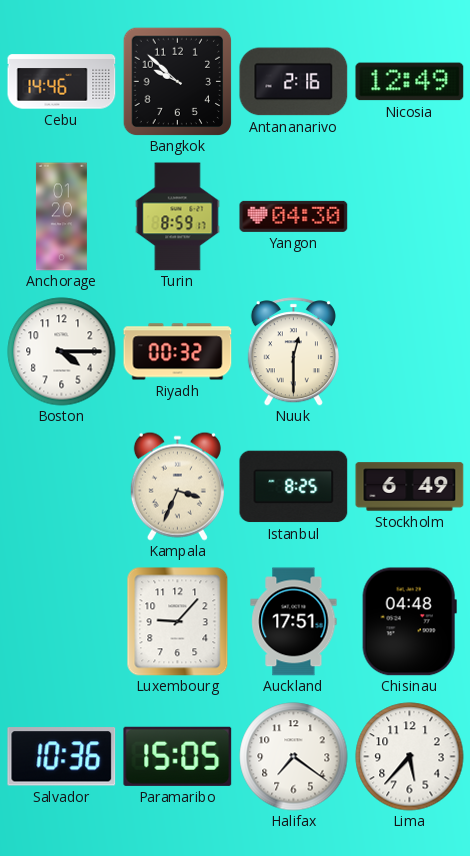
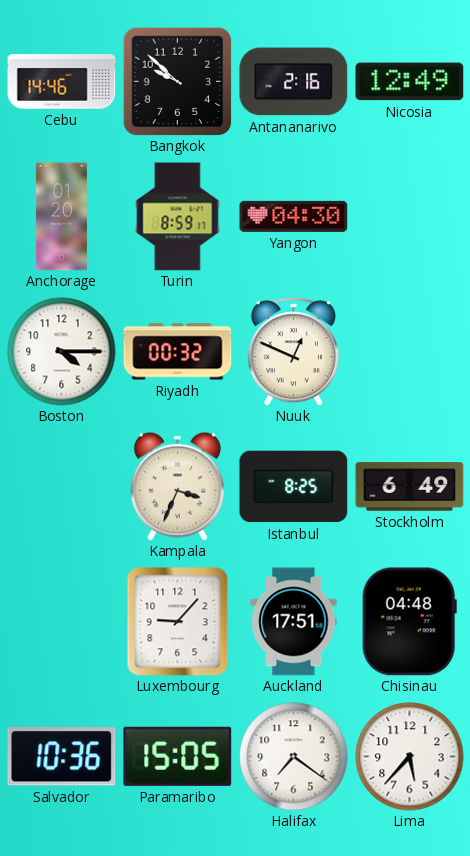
Nuuk: 12:30 -> 12:49
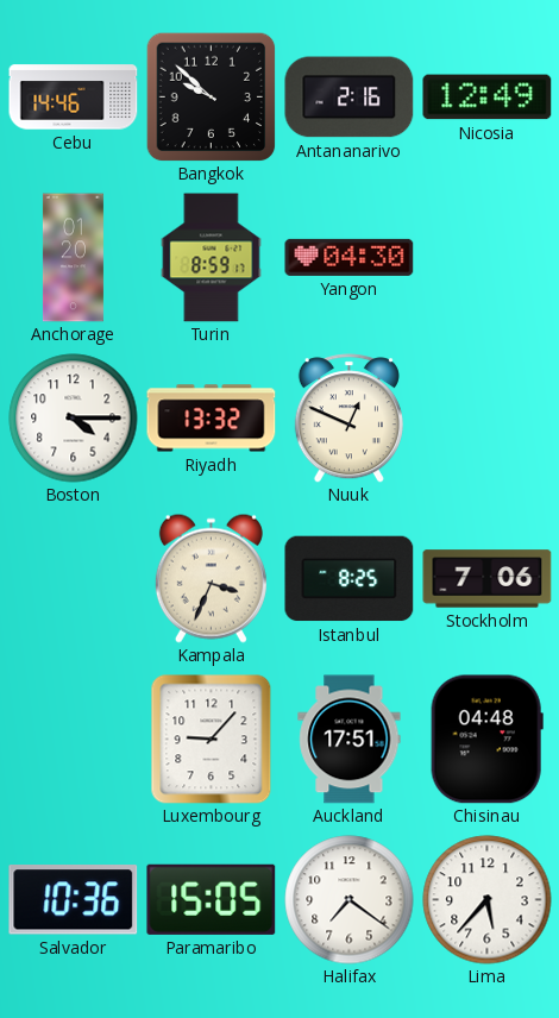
Riyadh: 00:32 -> 13:32
Stockholm: 6:49 -> 7:06
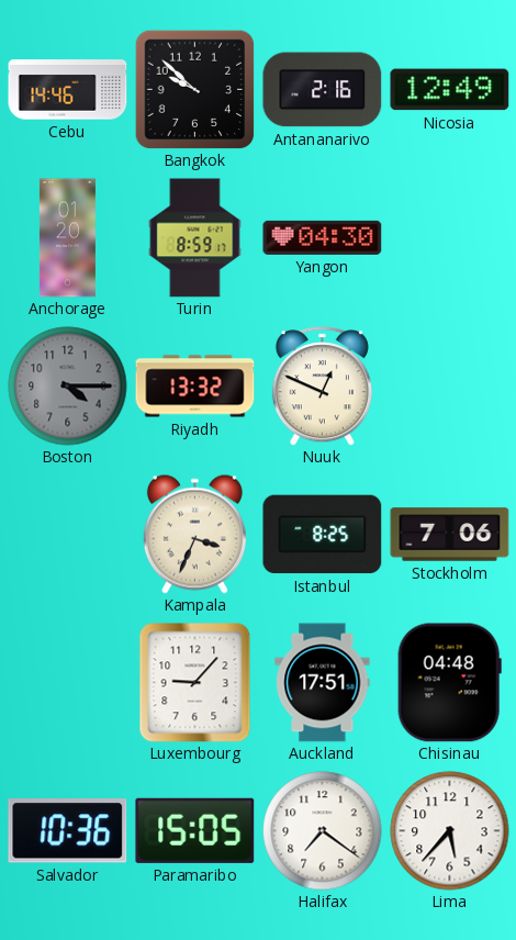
Boston dial: white -> grey
